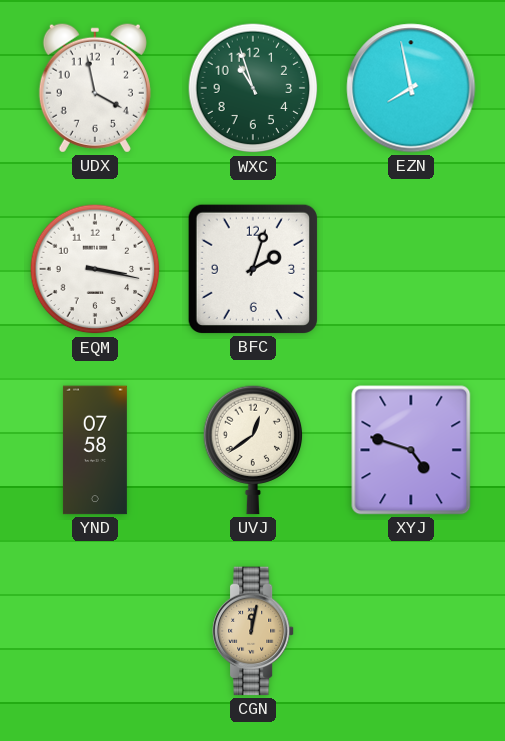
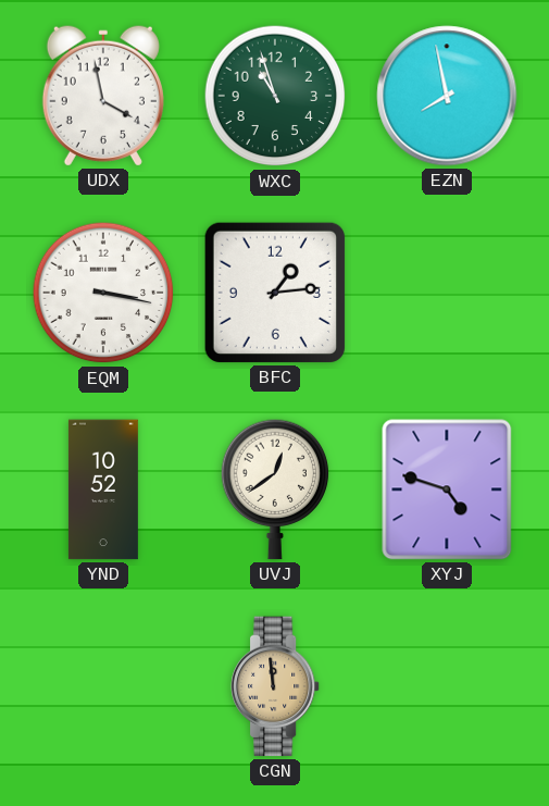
BFC: 2:03 -> 1:14
YND: 07:58 -> 10:52
CGN: 12:02 -> 11:59
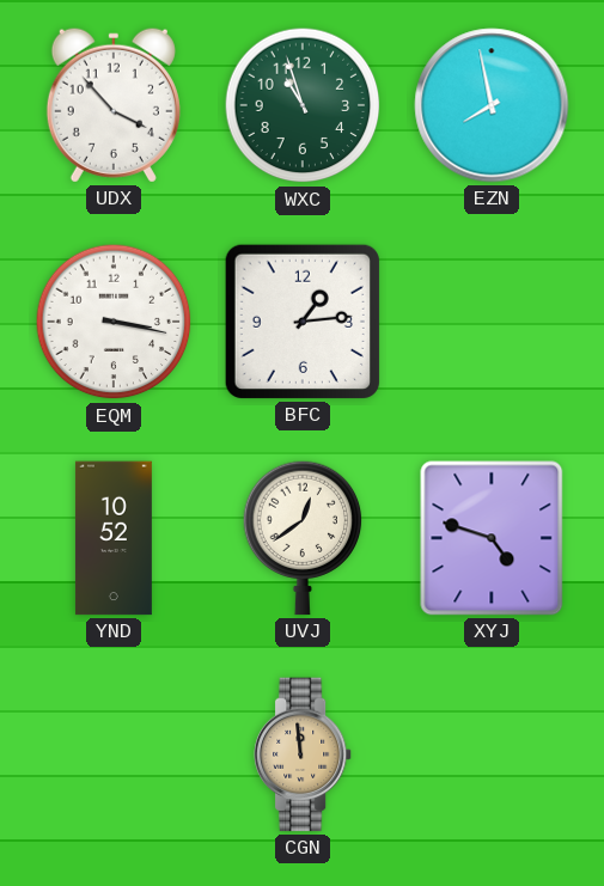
UDX: 3:58 -> 3:53
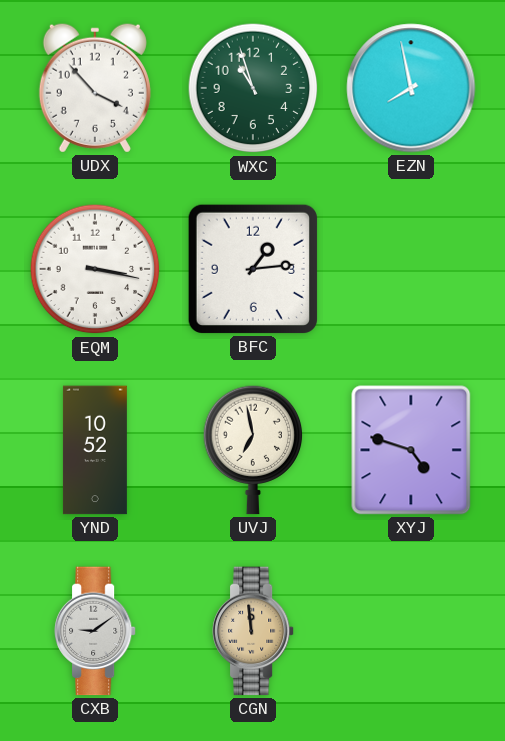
UVJ: 12:39 -> 6:58
CXB: none -> 9:09
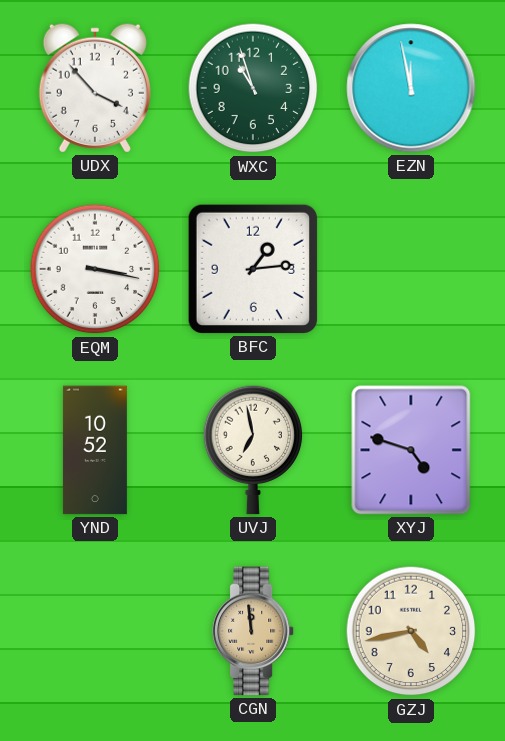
EZN: 7:58 -> 11:58
CXB: 9:09 -> none
GZJ: none -> 4:43
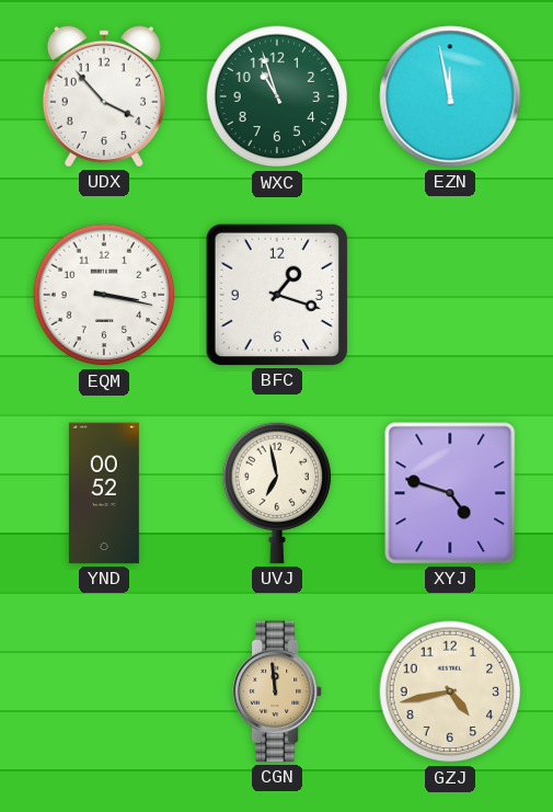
BFC: 1:14 -> 1:18
YND: 10:52 -> 00:52
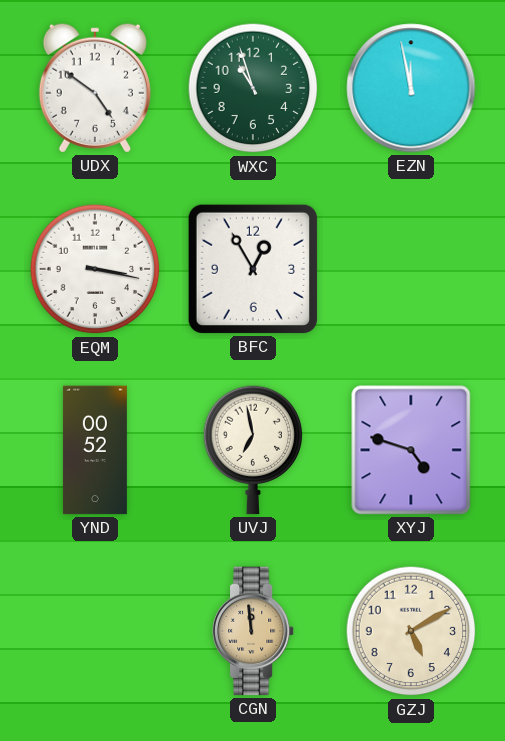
UDX: 3:53 -> 4:51
BFC: 1:18 -> 12:55
GZJ: 4:43 -> 5:10
